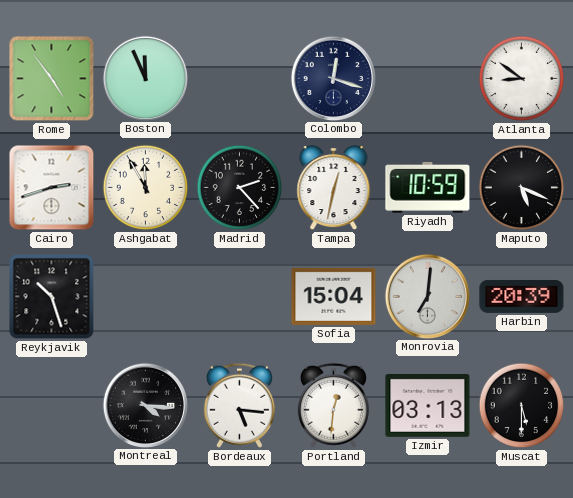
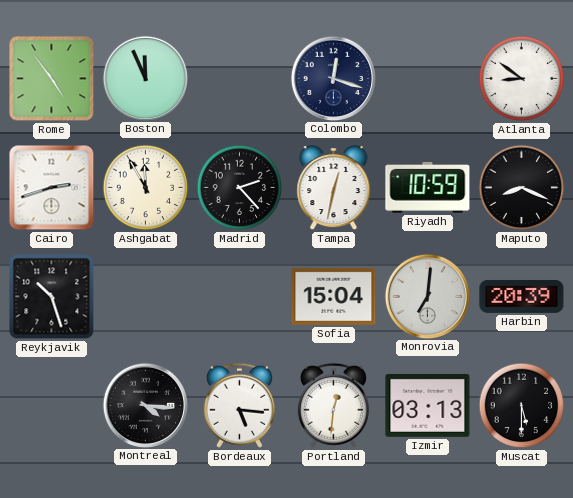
Maputo: 5:19 -> 8:19
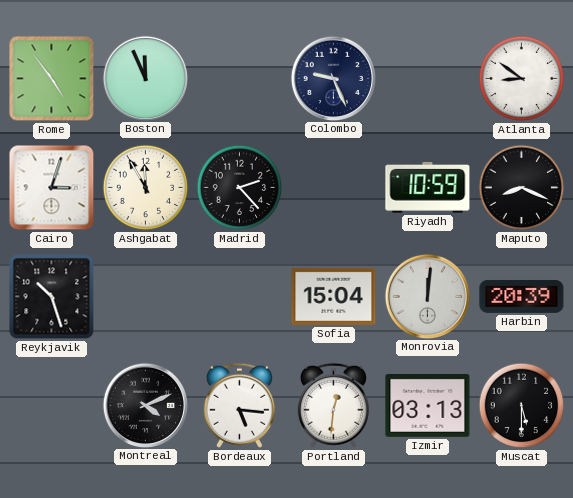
Colombo: 12:18 -> 9:26
Cairo: 2:42 -> 3:03
Tampa: 12:32 -> none
Monrovia: 7:01 -> 12:01
Montreal: 4:16 -> 4:11
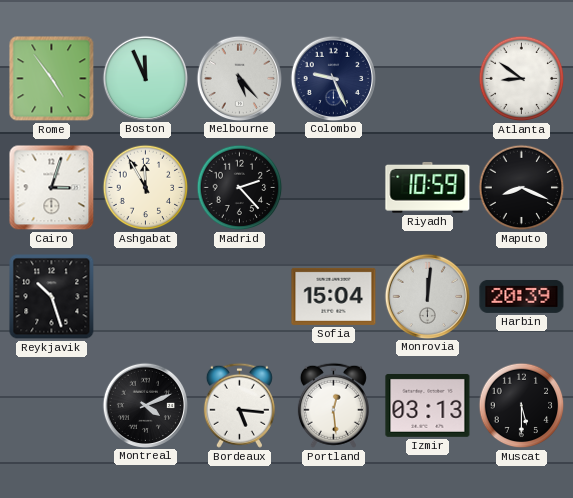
Melbourne: none -> 5:23
Portland: 12:31 -> 12:29
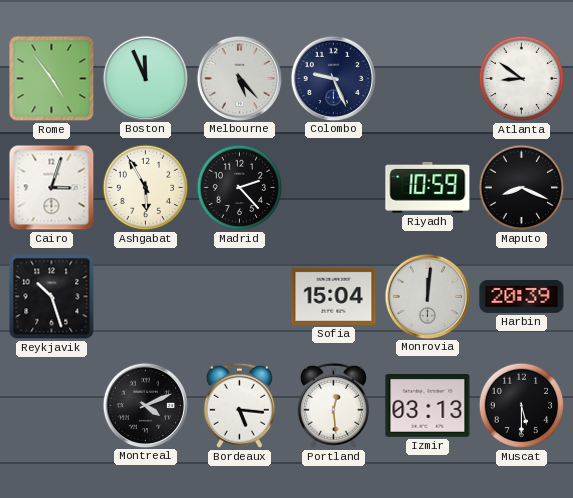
Ashgabat: 11:55 -> 5:55
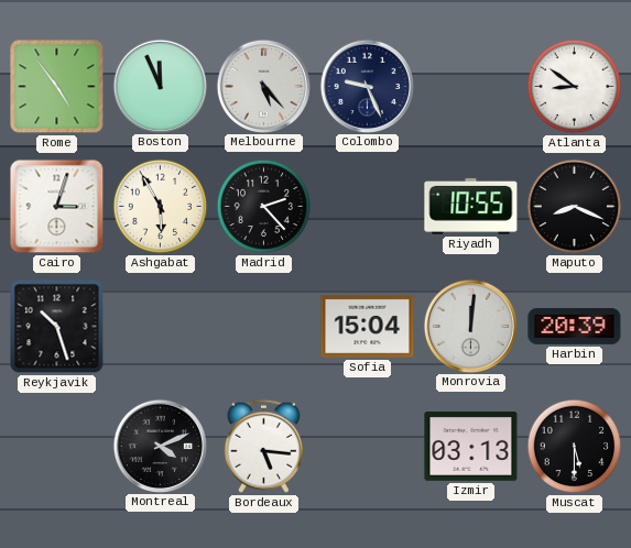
Riyadh: 10:59 -> 10:55
Portland: 12:29 -> none
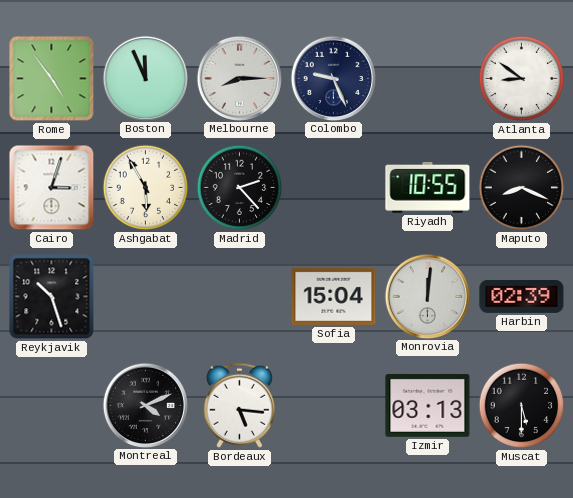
Melbourne: 5:23 -> 8:15
Harbin: 20:39 -> 02:39
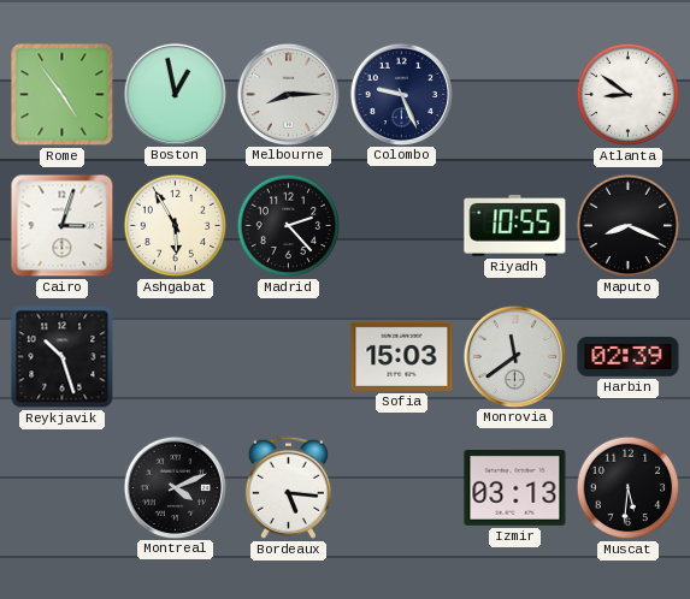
Boston: 11:56 -> 12:58
Sofia: 15:04 -> 15:03
Monrovia: 12:01 -> 11:39
Muscat: 5:30 -> 5:31
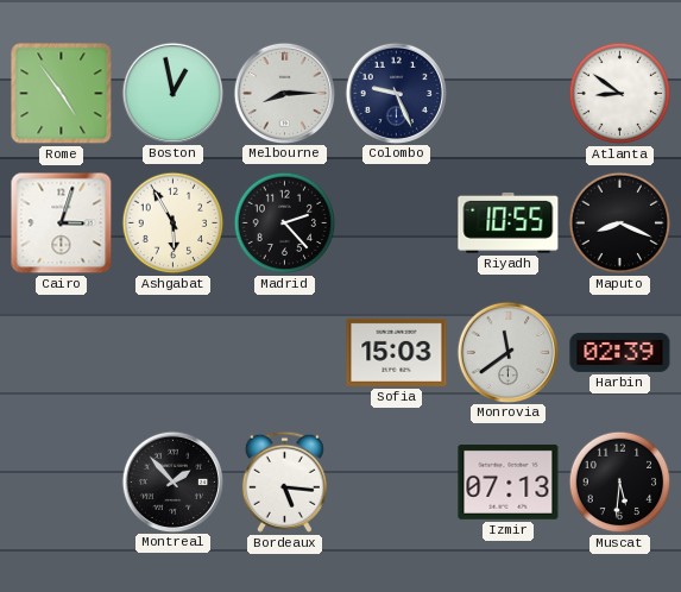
Reykjavik: 10:27 -> none
Montreal: 4:11 -> 1:53
Izmir: 03:13 -> 07:13
